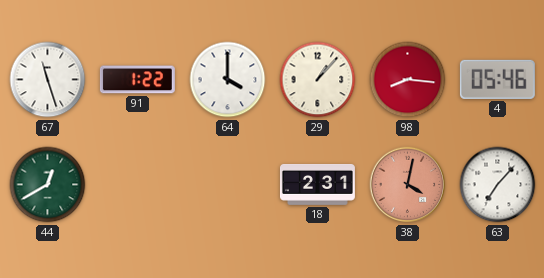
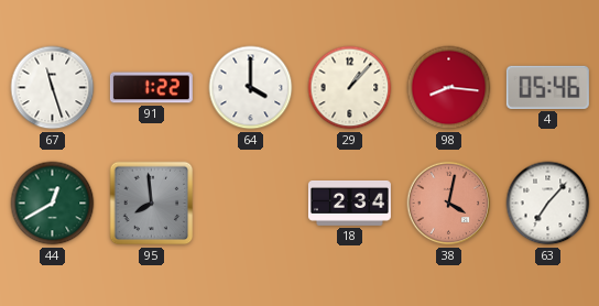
95: none -> 7:59
18: 2:31 -> 2:34
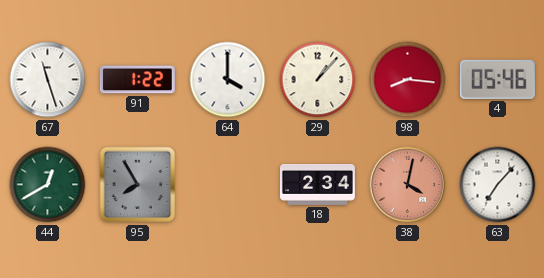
95: 7:59 -> 7:55
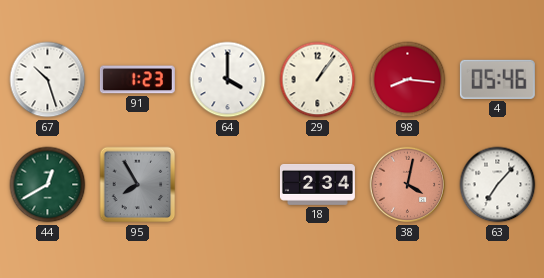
67: 11:27 -> 10:27
91: 1:22 -> 1:23
29: 1:07 -> 1:06
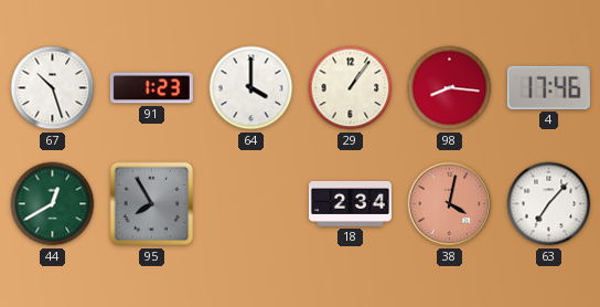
4: 05:46 -> 17:46
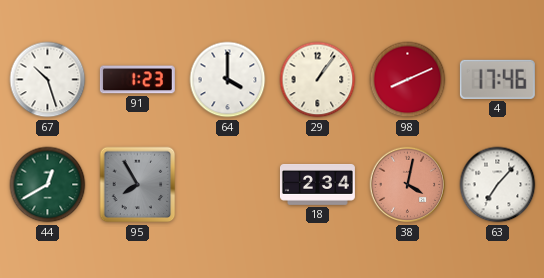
98: 8:16 -> 8:11
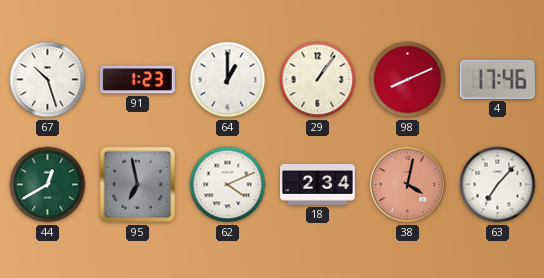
64: 4:00 -> 1:00
95: 7:55 -> 6:58
62: none -> 4:11
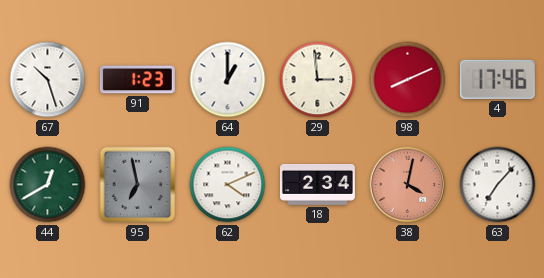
29: 1:06 -> 2:59
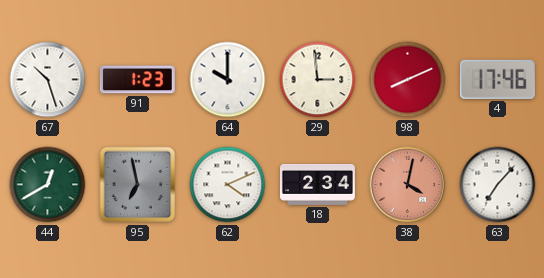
64: 1:00 -> 10:00
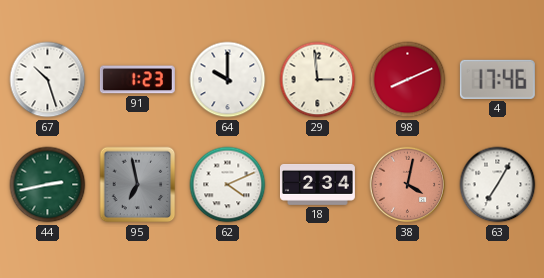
44: 12:40 -> 2:43
63: 7:07 -> 7:05
